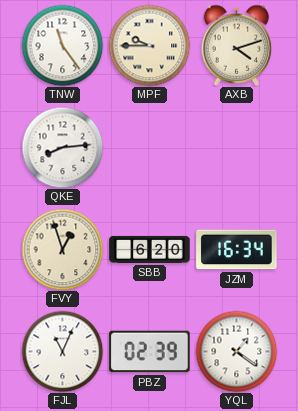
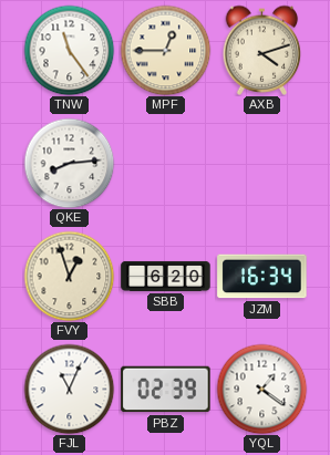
MPF: 9:45 -> 12:45
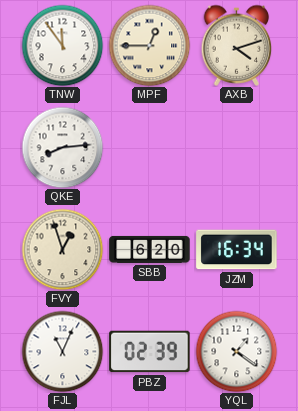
TNW: 11:24 -> 11:54
